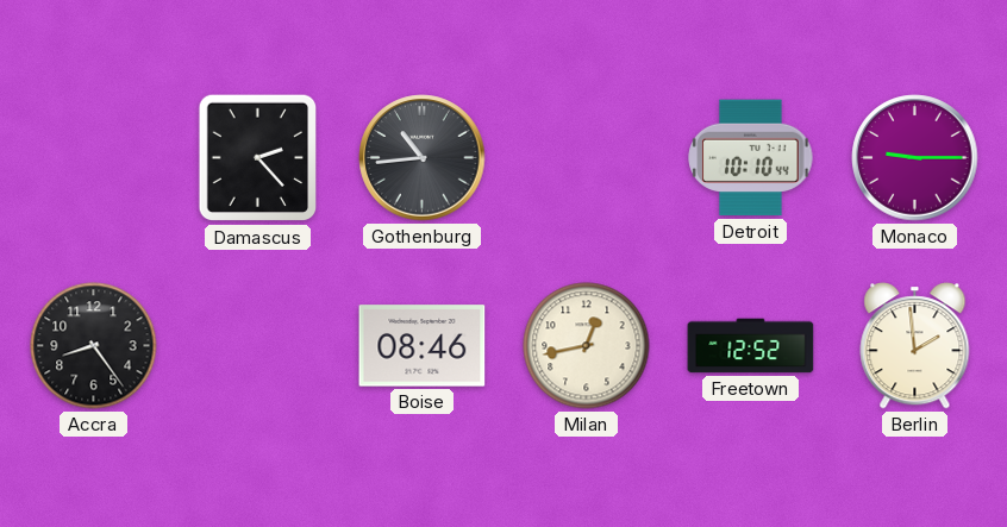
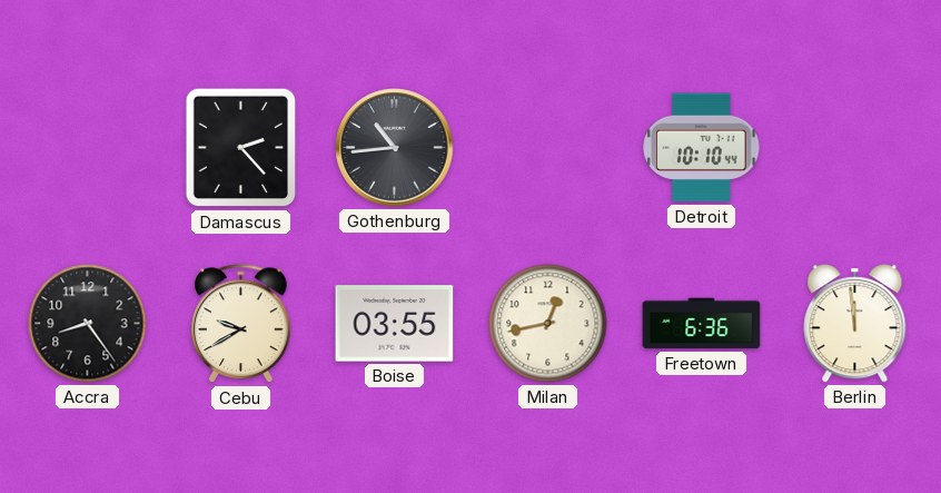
Monaco: 9:15 -> none
Cebu: none -> 9:40
Boise: 08:46 -> 03:55
Freetown: 12:52 -> 6:36
Berlin: 1:59 -> 11:59
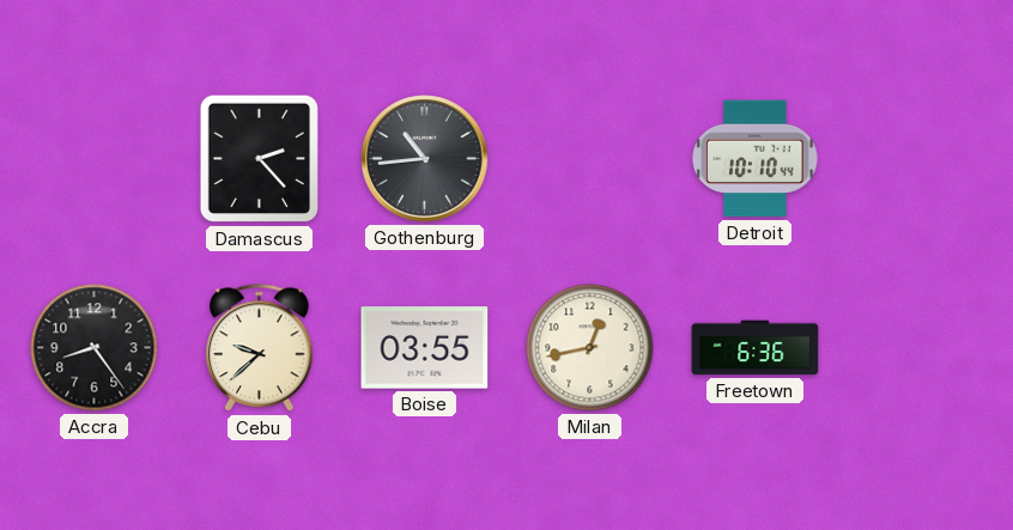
Cebu: 9:40 -> 9:38
Berlin: 11:59 -> none
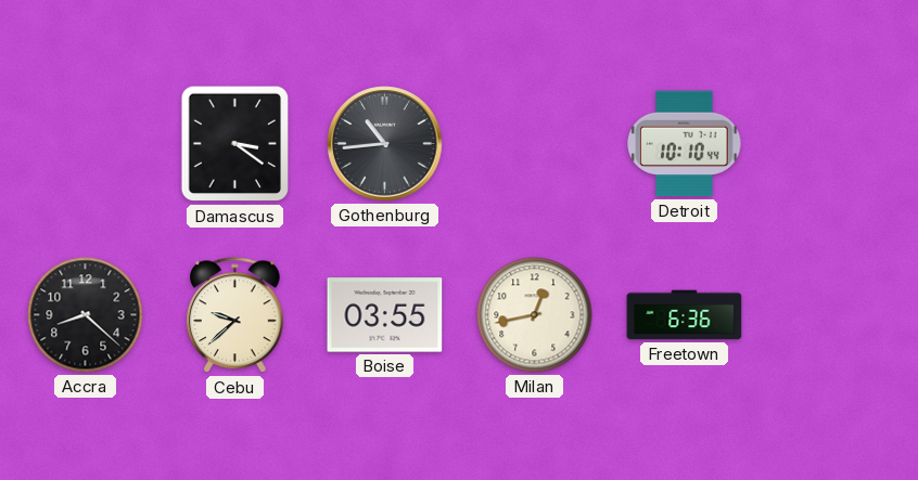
Damascus: 2:23 -> 3:21
Accra: 8:24 -> 8:22
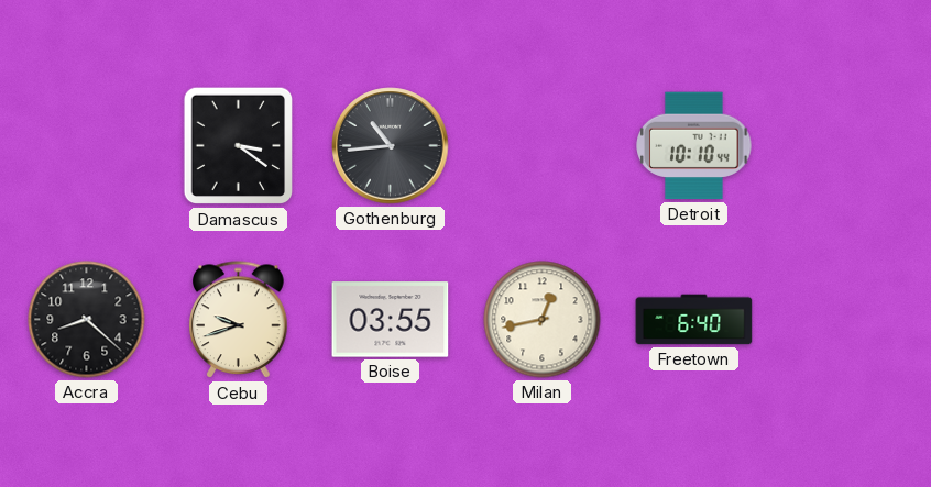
Cebu: 9:38 -> 9:42
Freetown: 6:36 -> 6:40
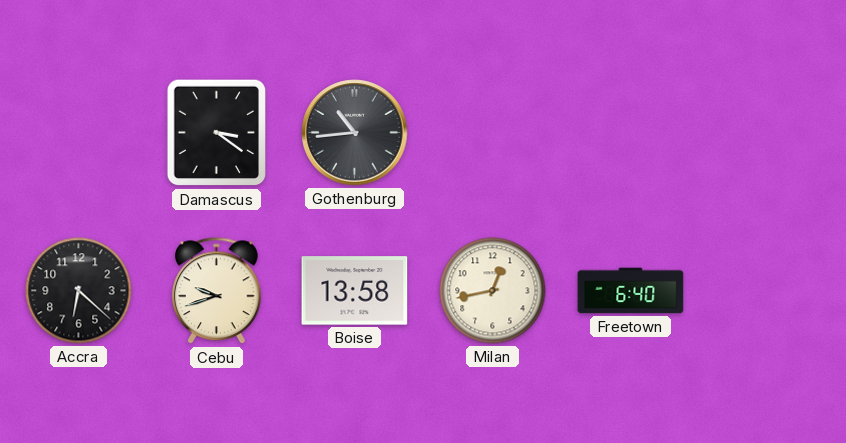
Detroit: 10:10 -> none
Accra: 8:22 -> 6:22
Boise: 03:55 -> 13:58
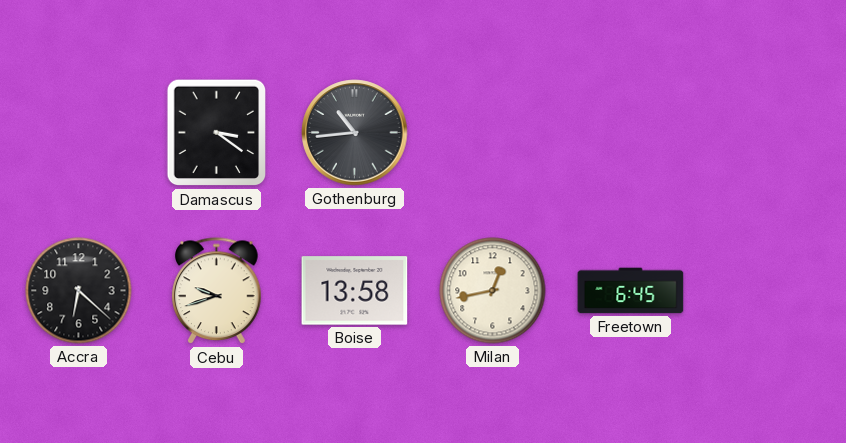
Freetown: 6:40 -> 6:45
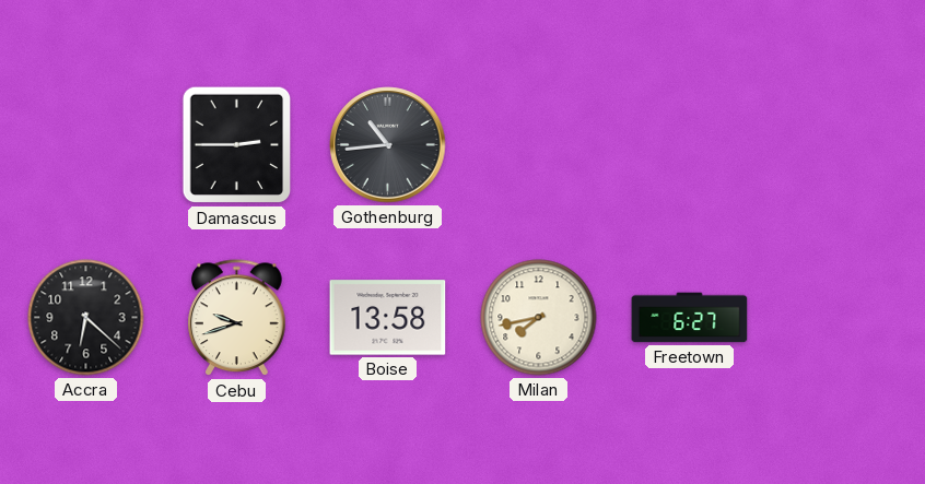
Damascus: 3:21 -> 2:45
Milan: 12:43 -> 7:43
Freetown: 6:45 -> 6:27
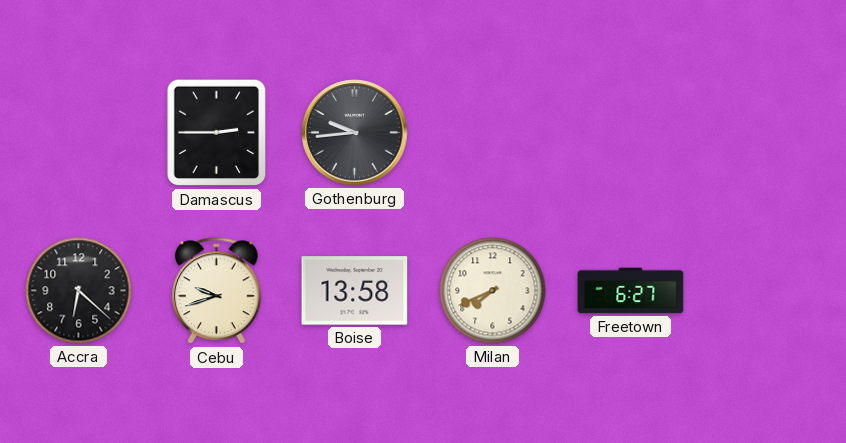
Gothenburg: 10:44 -> 9:44
Milan: 7:43 -> 7:41
